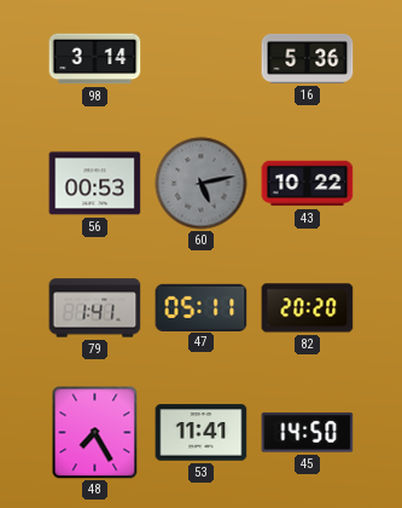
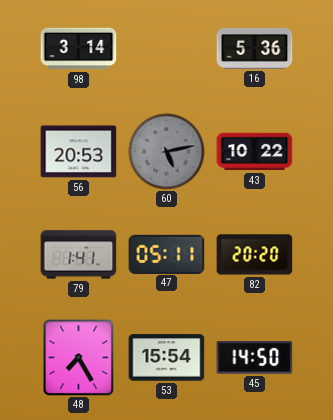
56: 00:53 -> 20:53
53: 11:41 -> 15:54
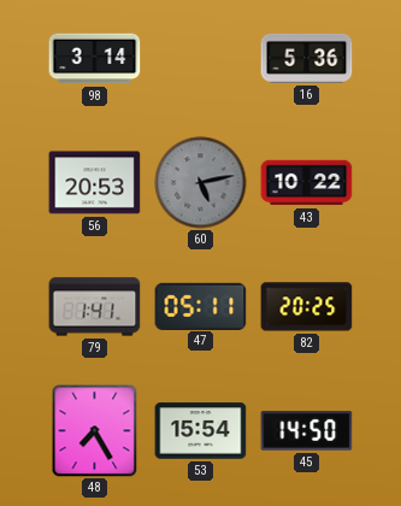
82: 20:20 -> 20:25
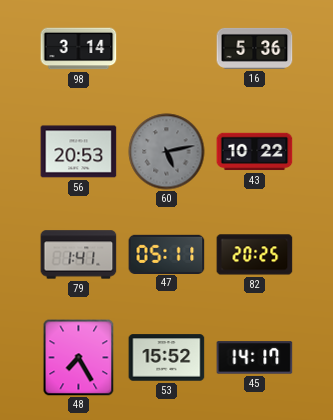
53: 15:54 -> 15:52
45: 14:50 -> 14:17
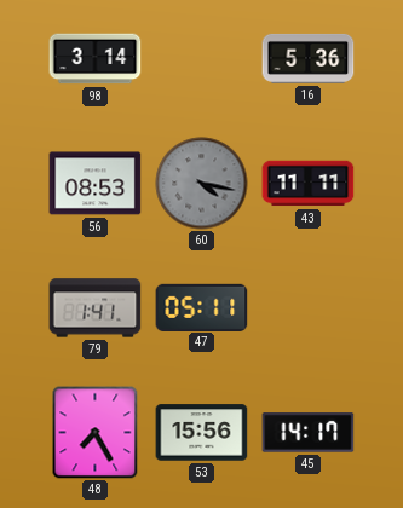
56: 20:53 -> 08:53
60: 5:13 -> 4:17
43: 10:22 -> 11:11
82: 20:25 -> none
53: 15:52 -> 15:56
